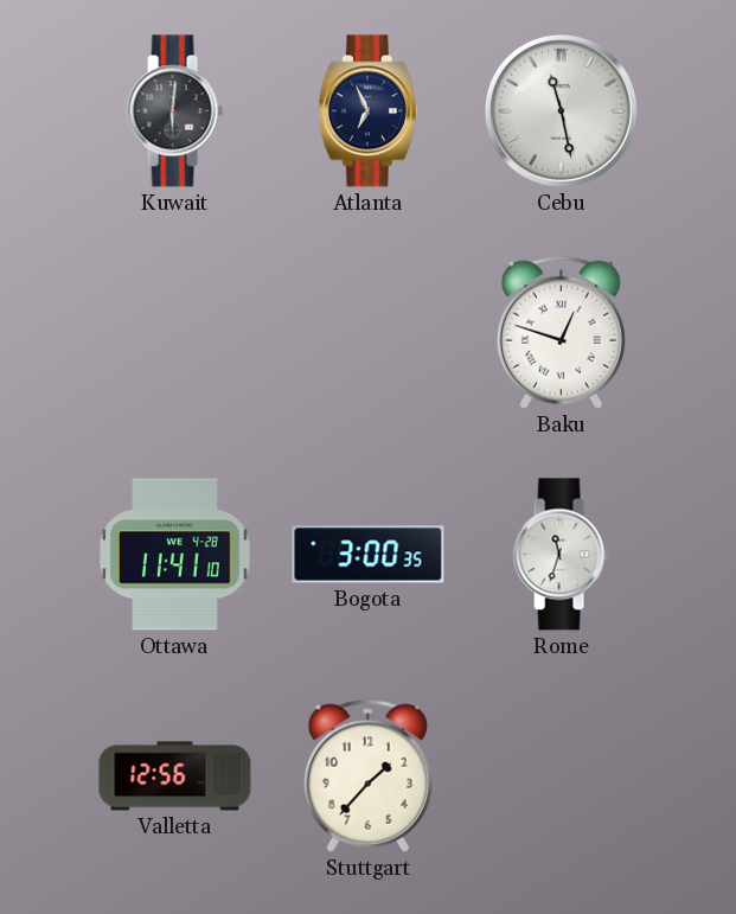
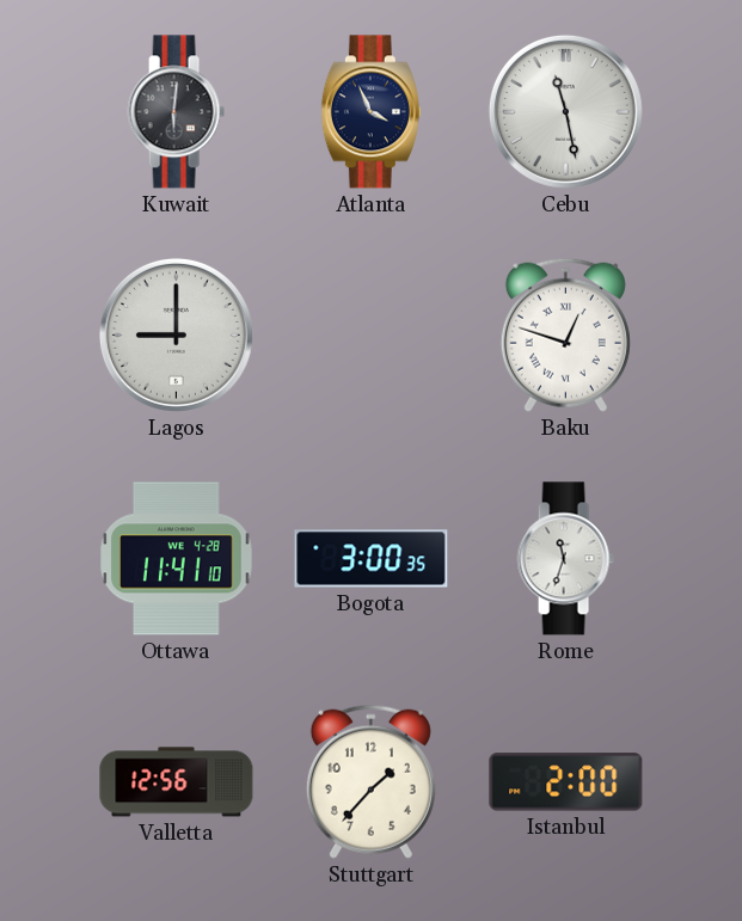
Atlanta: 6:56 -> 3:56
Lagos: none -> 9:00
Istanbul: none -> 2:00
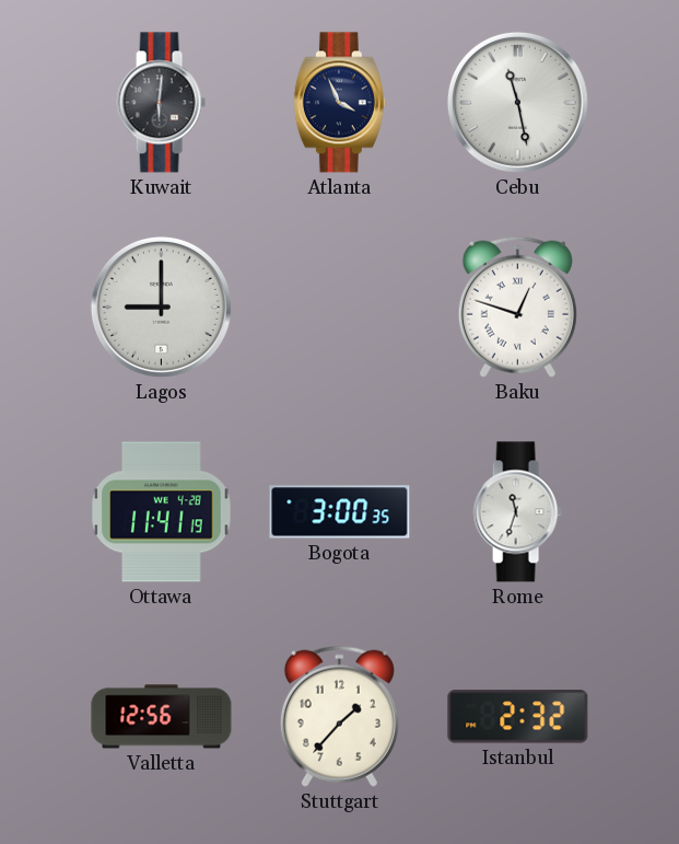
Ottawa: 11:41:10 -> 11:41:19
Istanbul: 2:00 -> 2:32
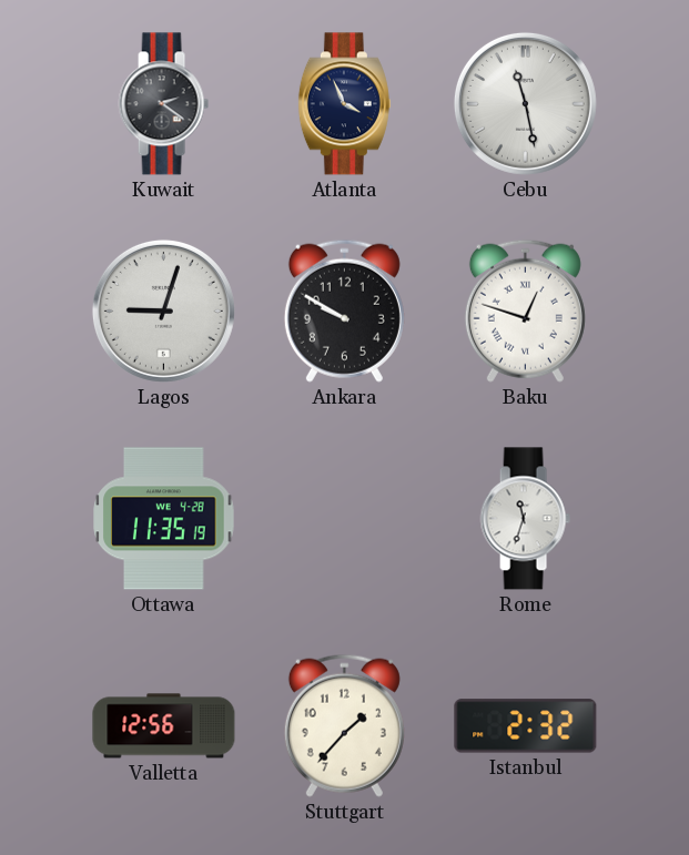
Kuwait: 6:01 -> 2:21
Lagos: 9:00 -> 9:03
Ankara: none -> 9:50
Ottawa: 11:41 -> 11:35
Bogota: 3:00 -> none
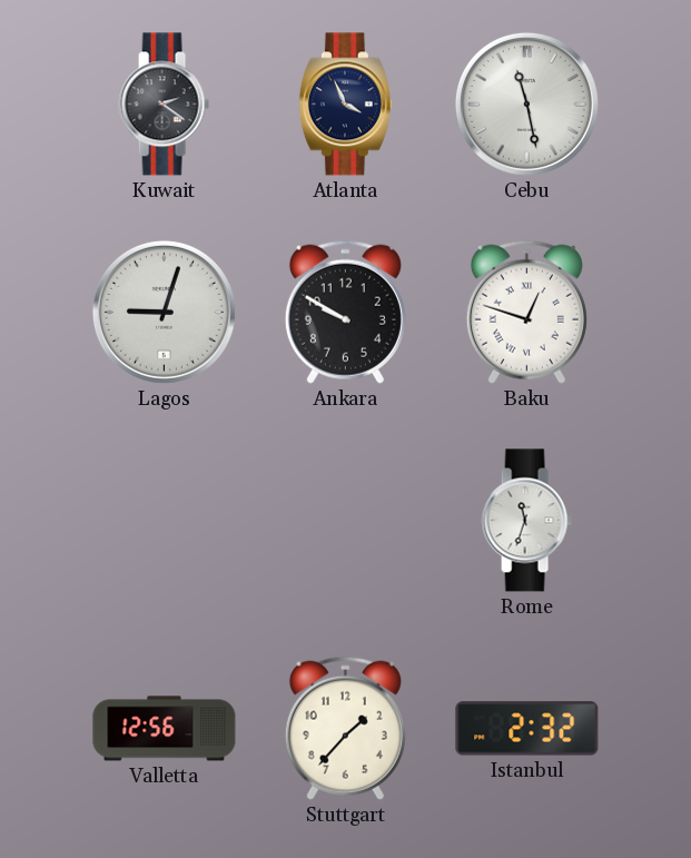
Ottawa: 11:35 -> none
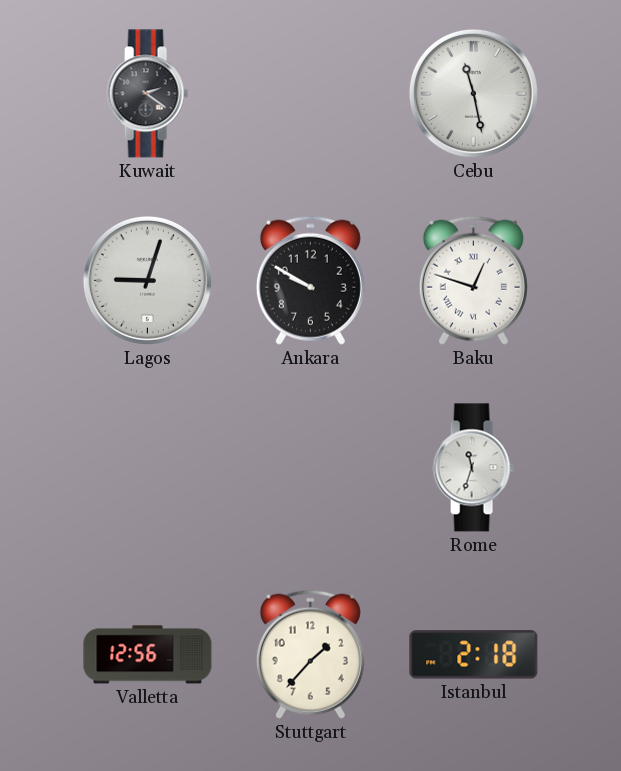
Atlanta: 3:56 -> none
Istanbul: 2:32 -> 2:18
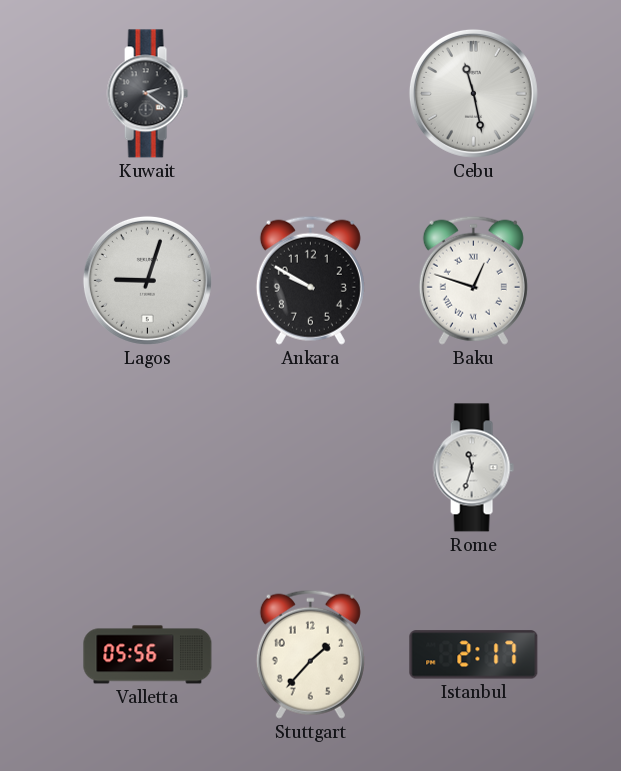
Valletta: 12:56 -> 05:56
Istanbul: 2:18 -> 2:17
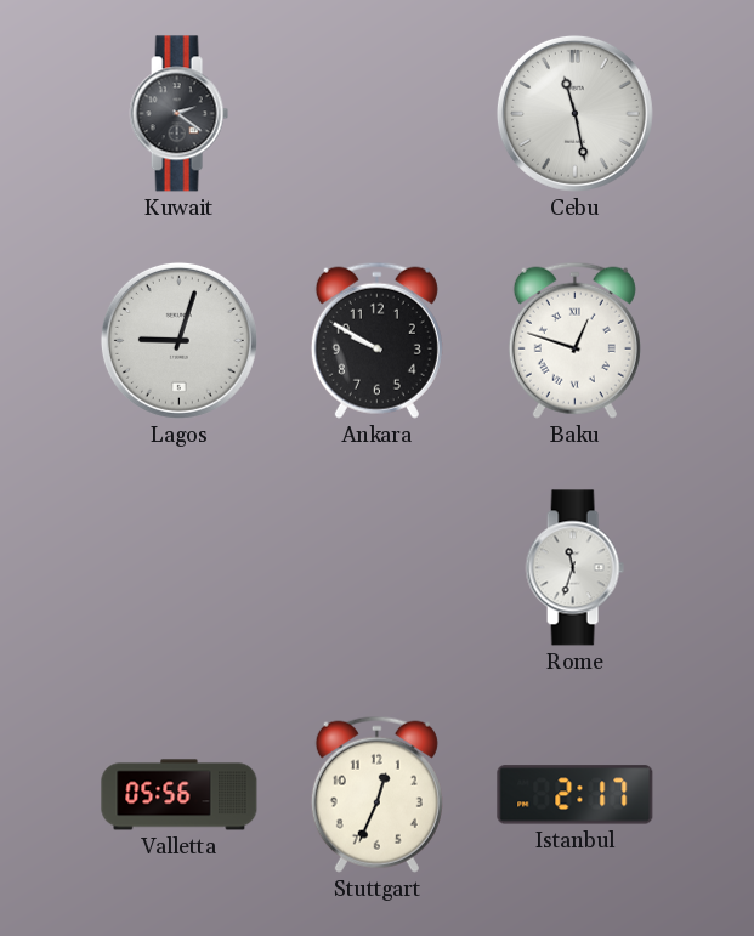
Stuttgart: 1:37 -> 12:34
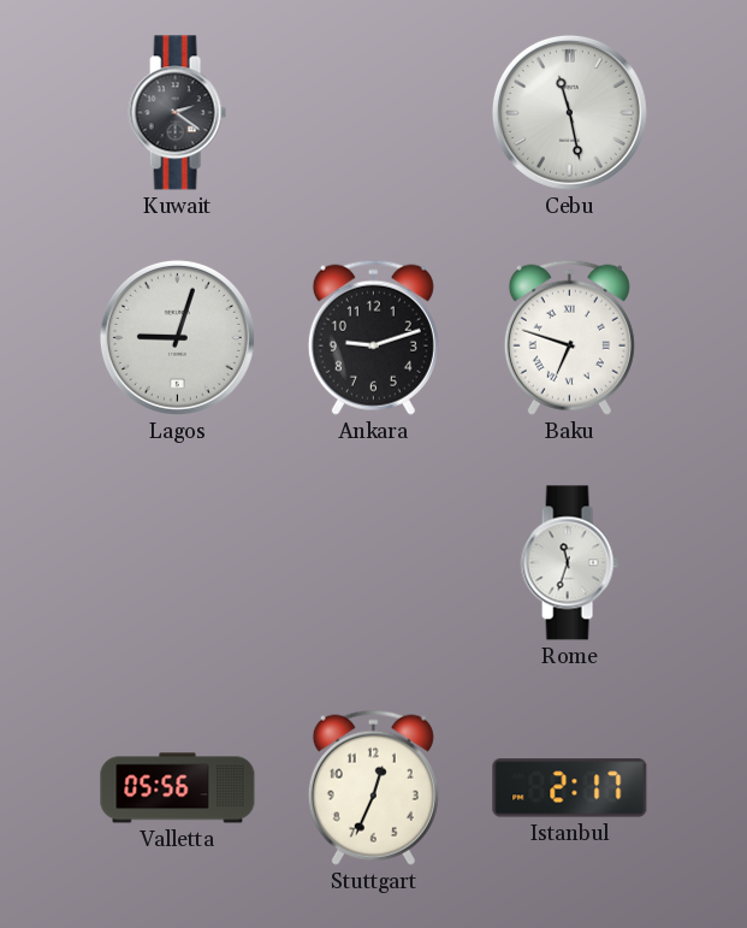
Ankara: 9:50 -> 9:12
Baku: 12:48 -> 6:48
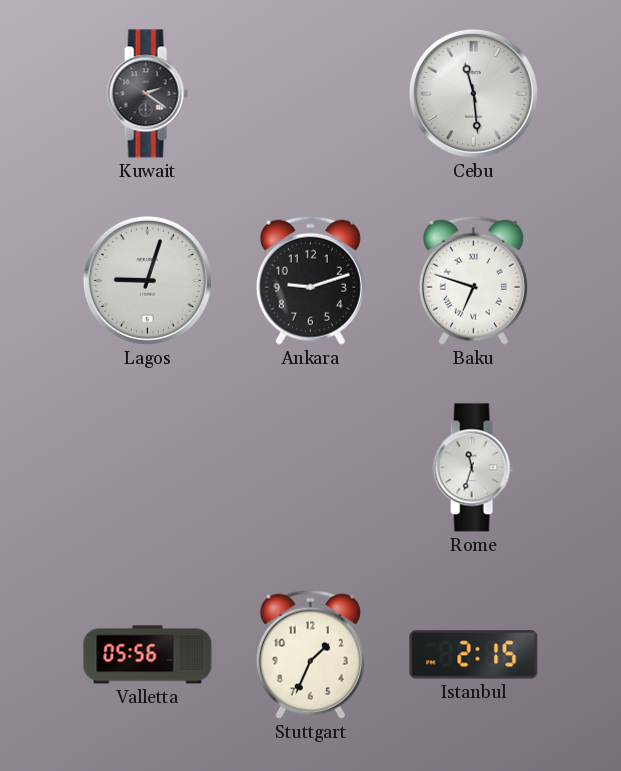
Cebu: 11:28 -> 11:29
Stuttgart: 12:34 -> 1:34
Istanbul: 2:17 -> 2:15
